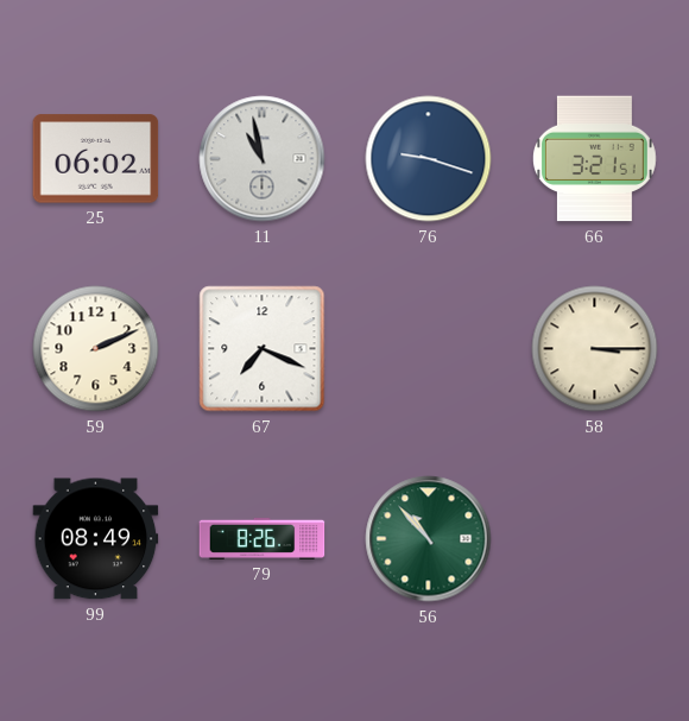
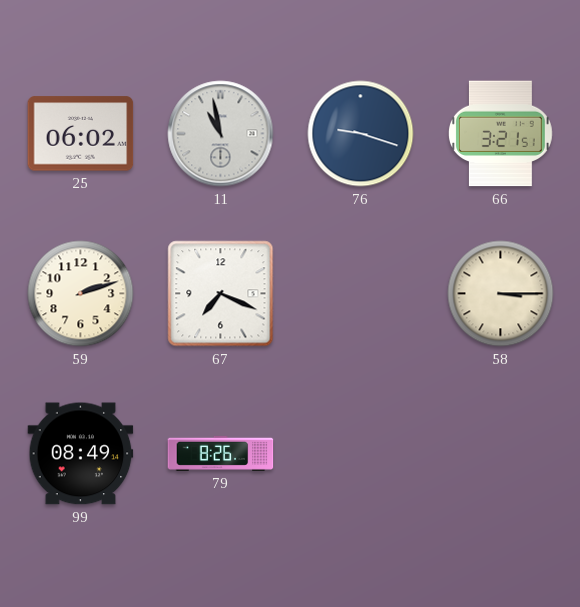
59: 2:11 -> 2:12
56: 10:53 -> none
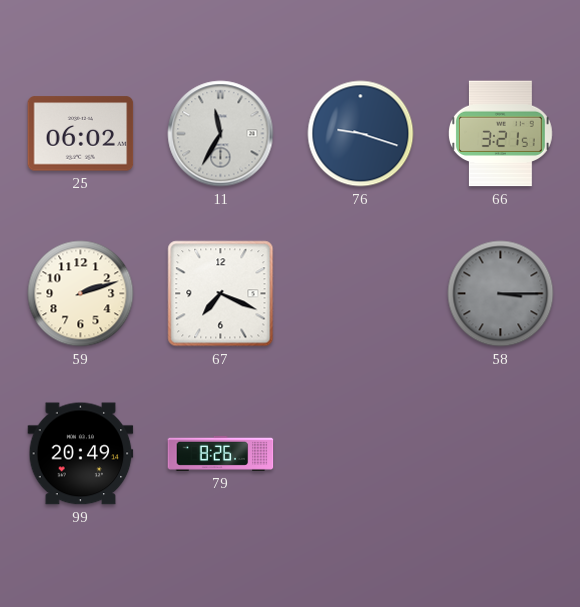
11: 10:58 -> 11:35
58 dial: cream -> grey
99: 08:49 -> 20:49
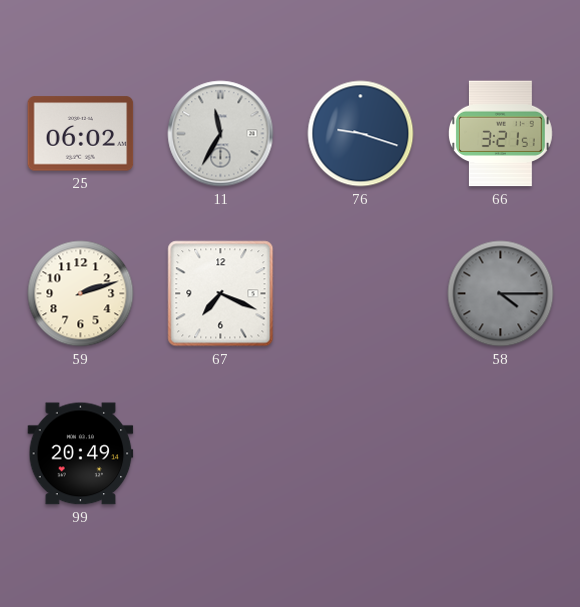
58: 3:15 -> 4:15
79: 8:26 -> none
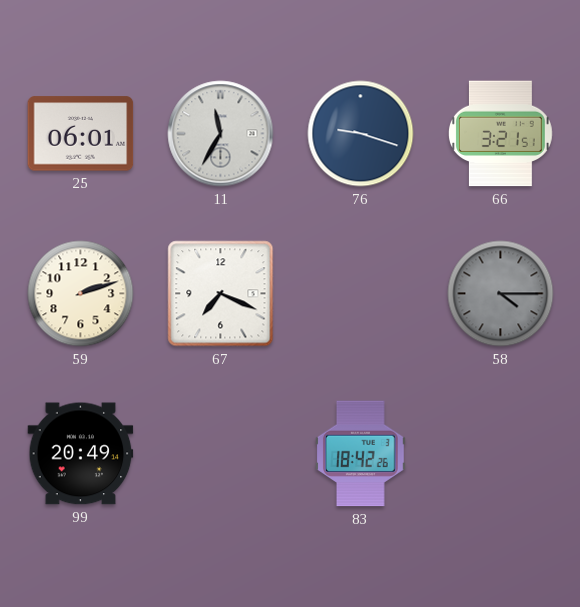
25: 06:02 -> 06:01
83: none -> 18:42
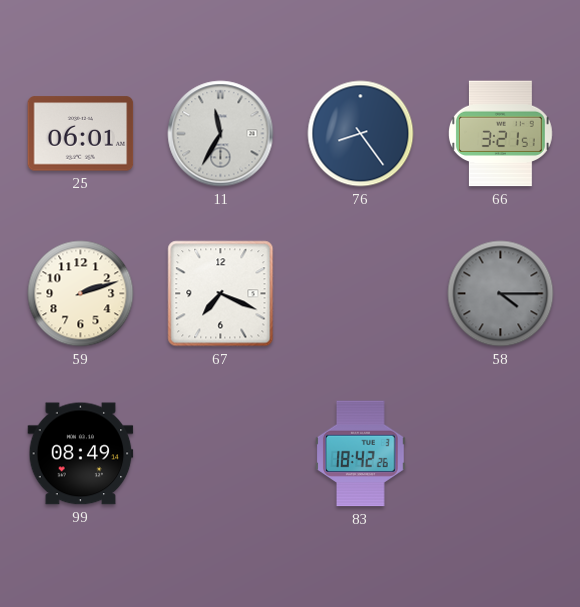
76: 9:18 -> 8:24
99: 20:49 -> 08:49
